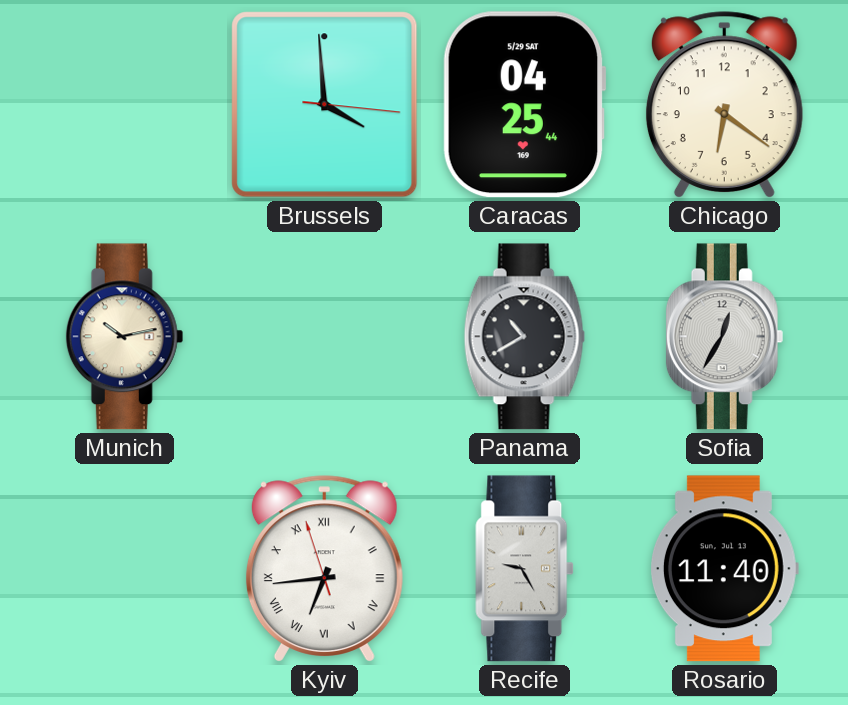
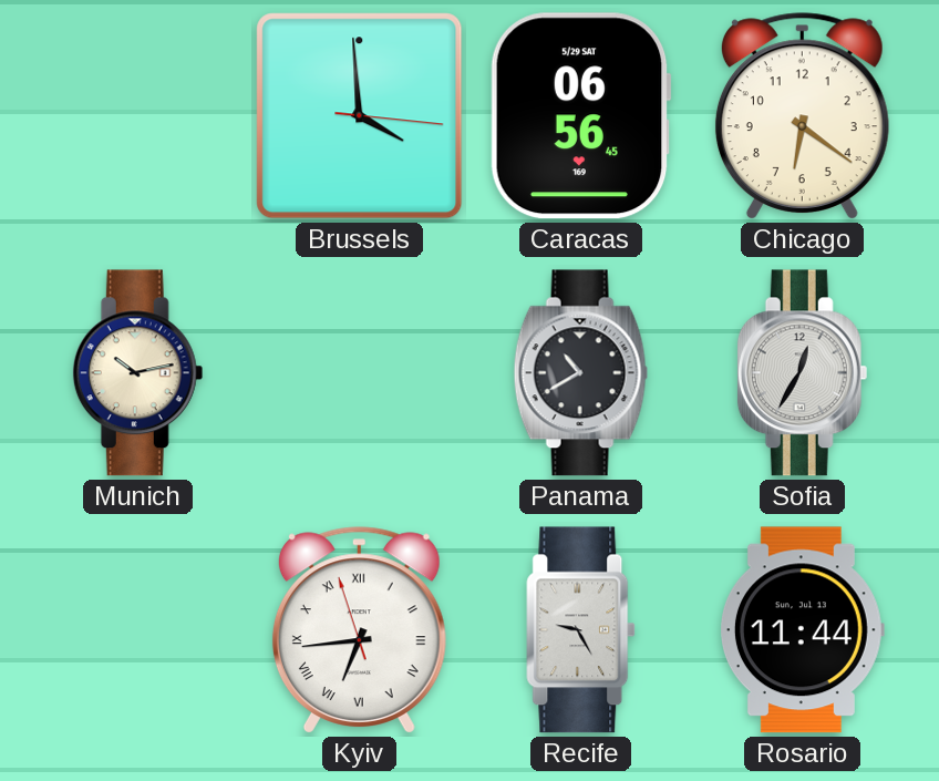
Caracas: 04:25 -> 06:56
Rosario: 11:40 -> 11:44
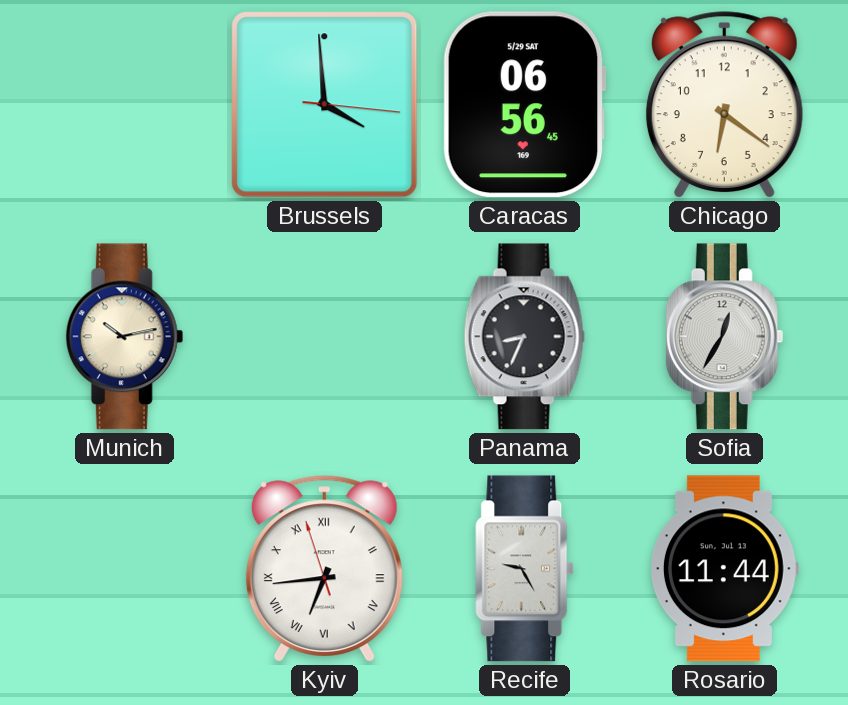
Panama: 10:40 -> 8:34
